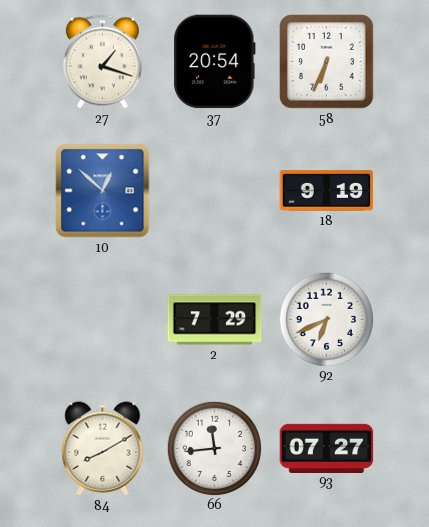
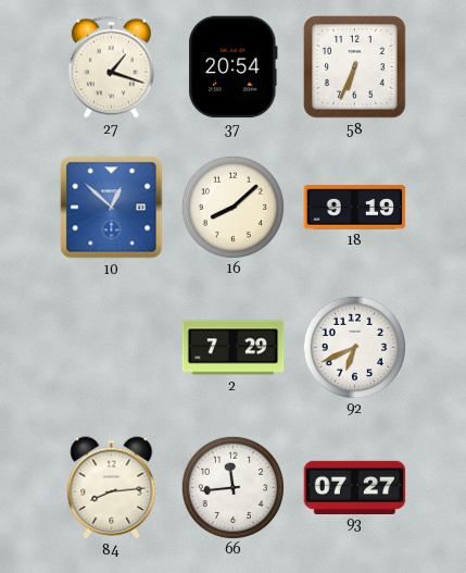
16: none -> 8:08
84: 8:10 -> 8:14
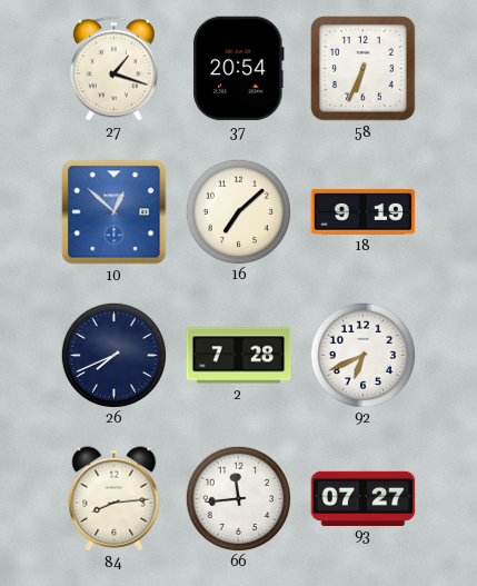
16: 8:08 -> 7:08
26: none -> 7:41
2: 7:29 -> 7:28
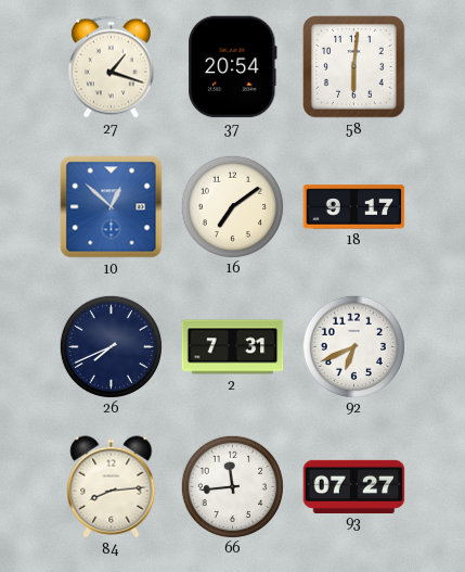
58: 6:34 -> 6:01
16: 7:08 -> 7:09
18: 9:19 -> 9:17
2: 7:28 -> 7:31
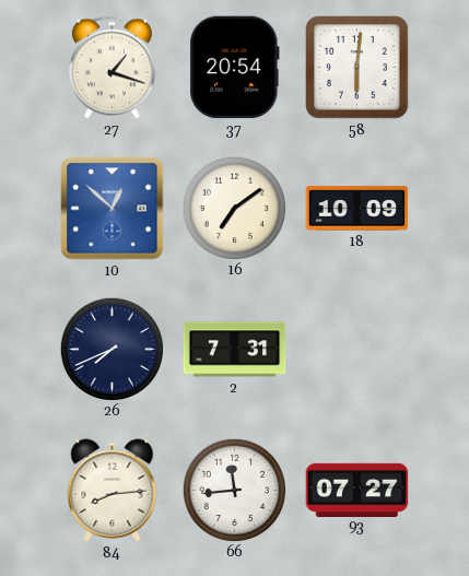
18: 9:17 -> 10:09
92: 6:41 -> none
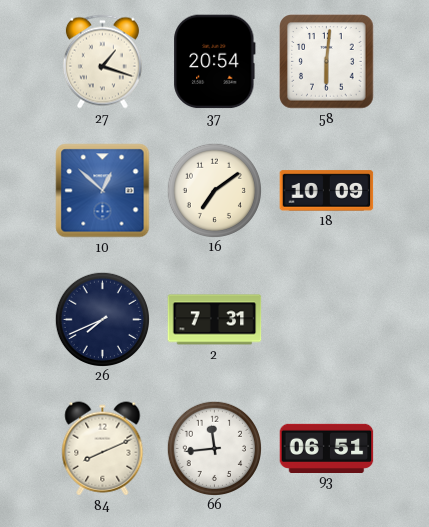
84: 8:14 -> 8:11
93: 07:27 -> 06:51
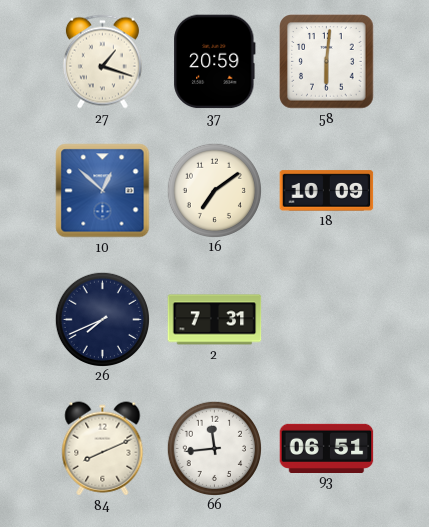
37: 20:54 -> 20:59
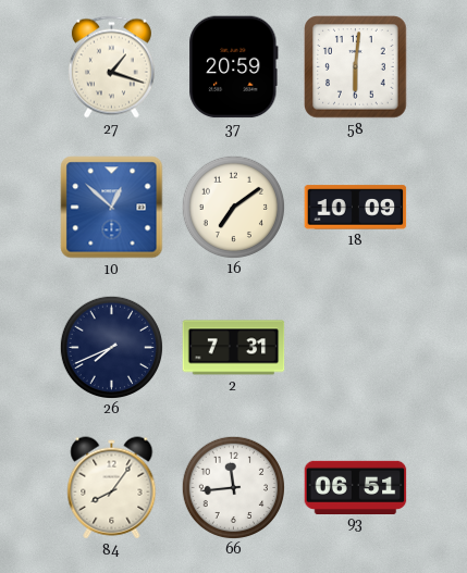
84: 8:11 -> 8:06
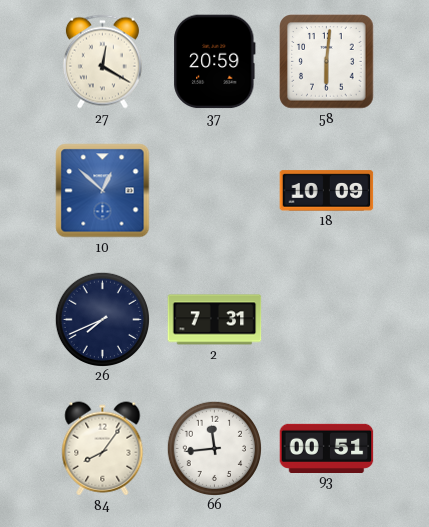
27: 1:18 -> 12:20
16: 7:09 -> none
93: 06:51 -> 00:51
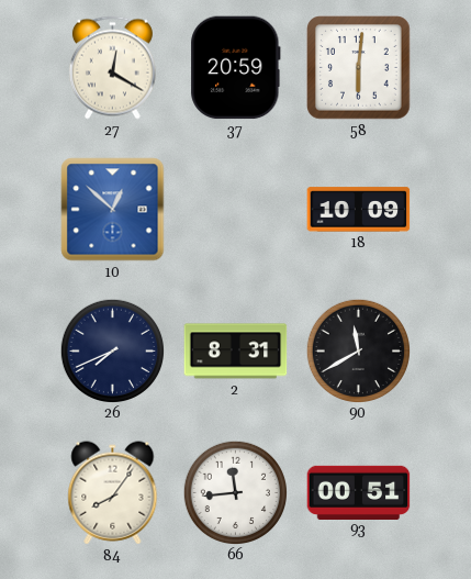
2: 7:31 -> 8:31
90: none -> 11:40
